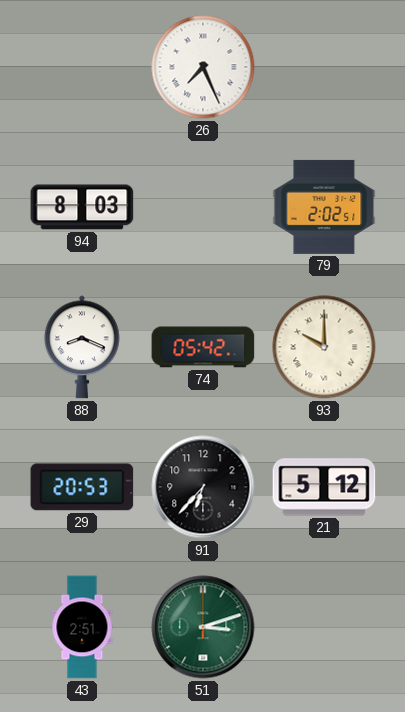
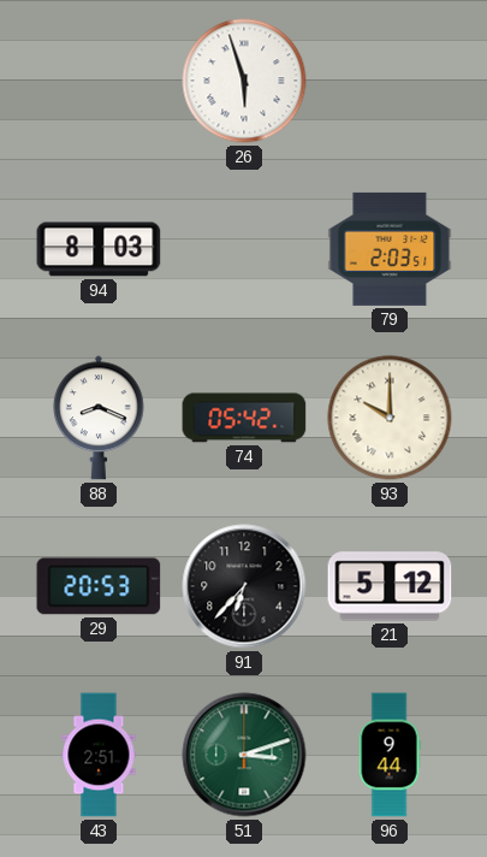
26: 7:26 -> 5:57
79: 2:02 -> 2:03
96: none -> 9:44
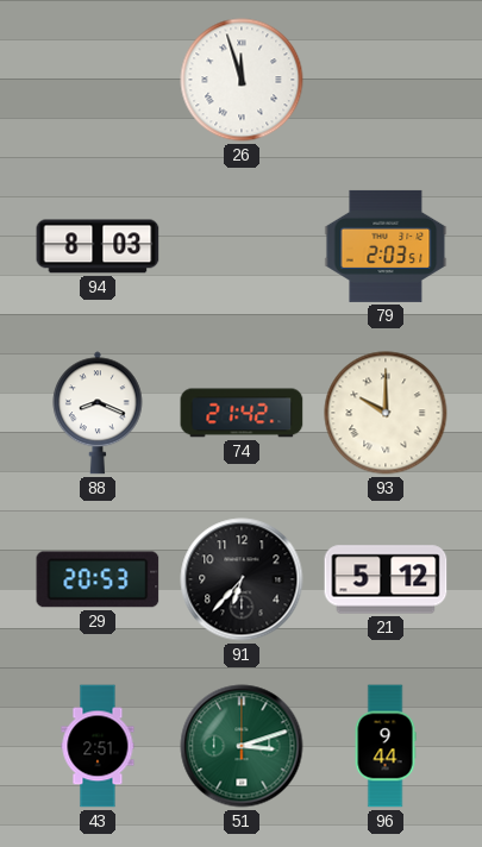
26: 5:57 -> 11:57
74: 05:42 -> 21:42
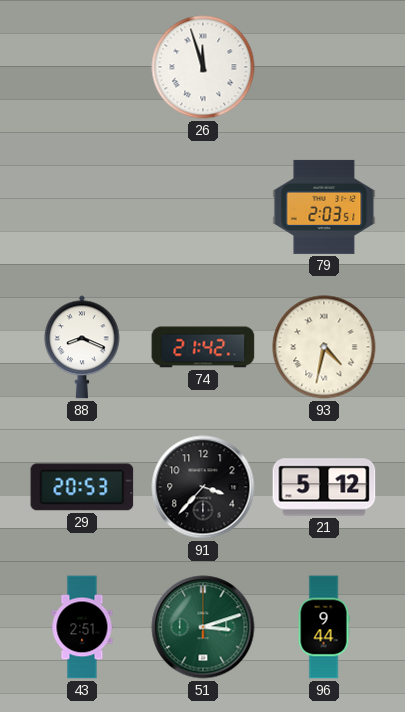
94: 8:03 -> none
93: 10:00 -> 4:32
91: 6:37 -> 3:37
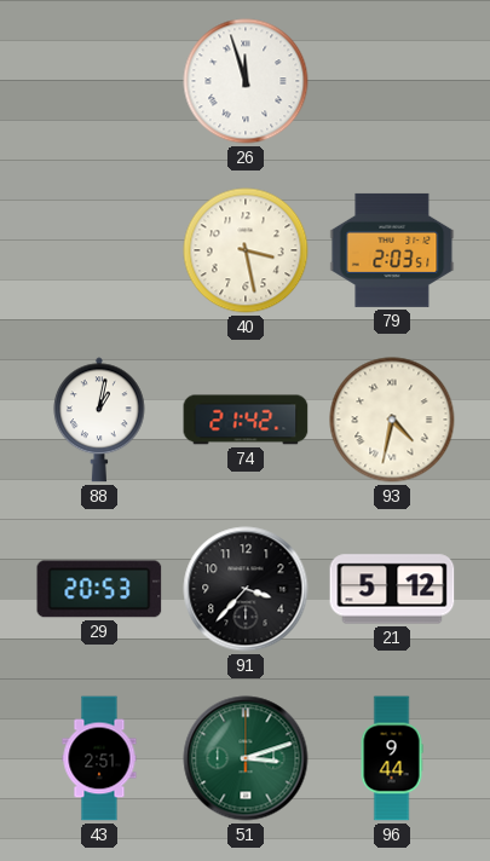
40: none -> 3:28
88: 8:19 -> 1:02
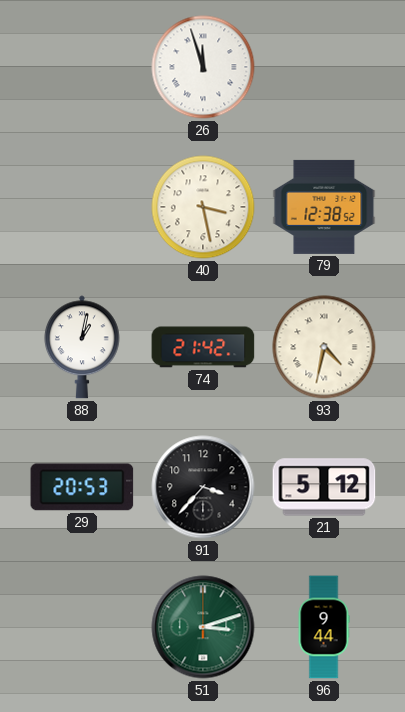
79: 2:03 -> 12:38
43: 2:51 -> none
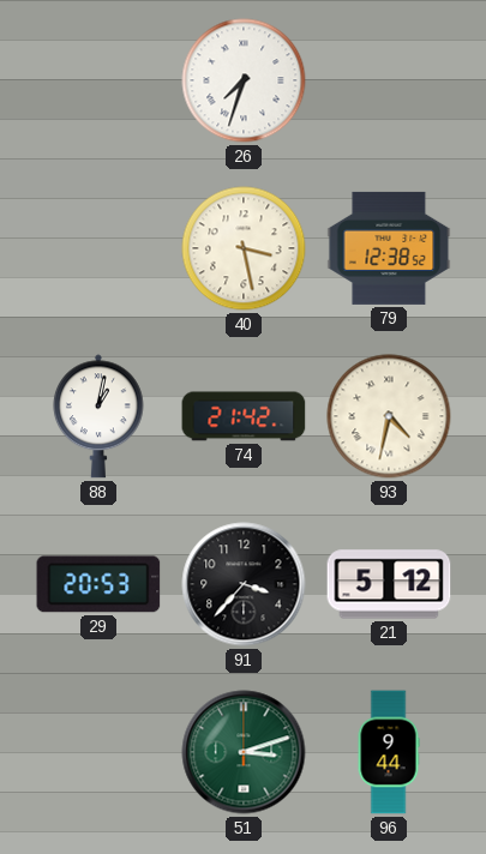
26: 11:57 -> 7:33
